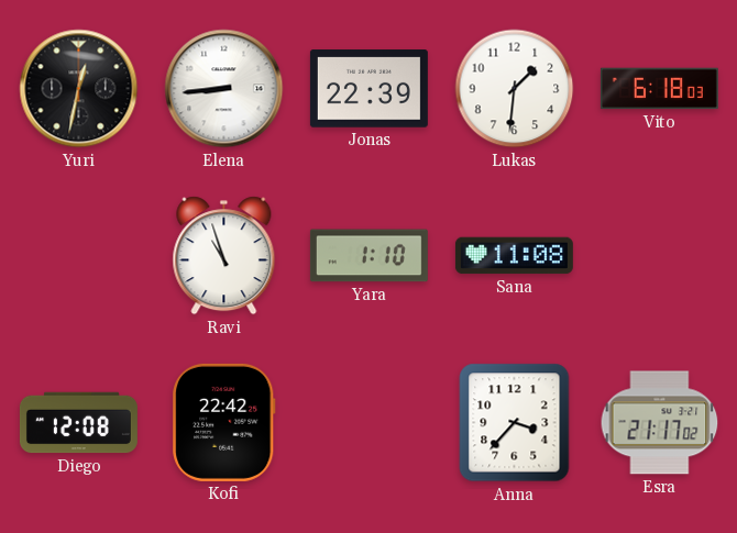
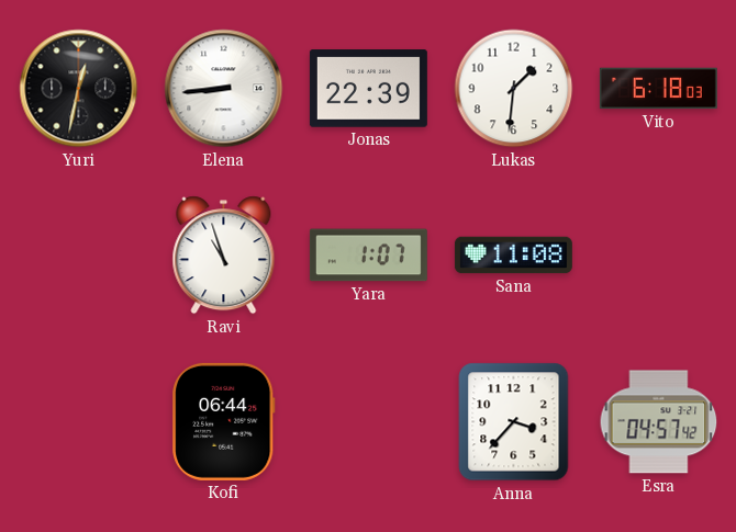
Yara: 1:10 -> 1:07
Diego: 12:08 -> none
Kofi: 22:42 -> 06:44
Esra: 21:17 -> 04:57
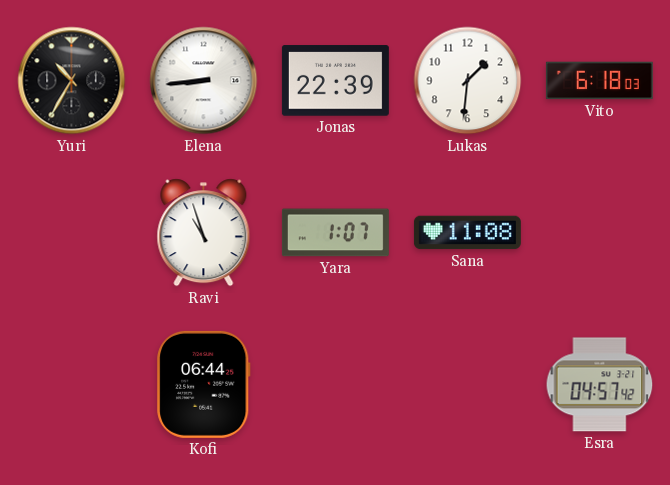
Yuri: 12:32 -> 10:35
Anna: 3:37 -> none
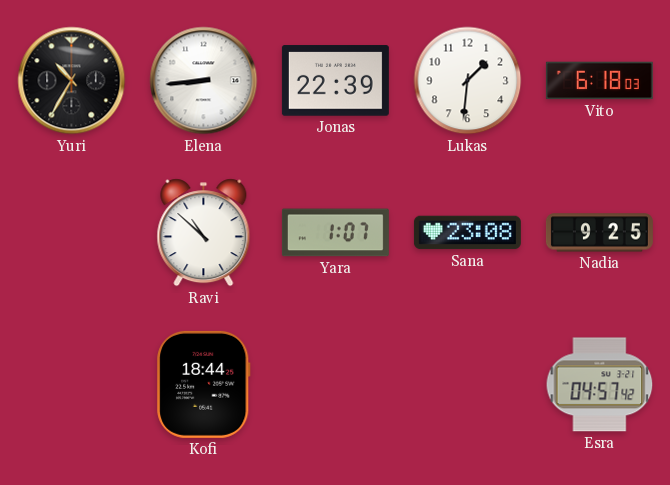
Ravi: 10:57 -> 10:52
Sana: 11:08 -> 23:08
Nadia: none -> 9:25
Kofi: 06:44 -> 18:44
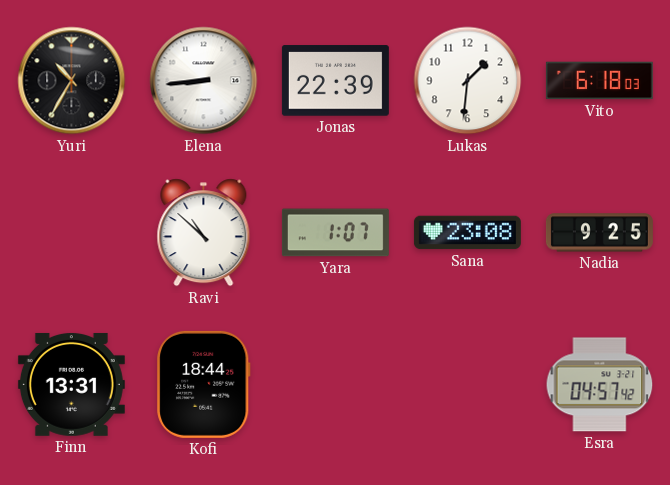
Finn: none -> 13:31
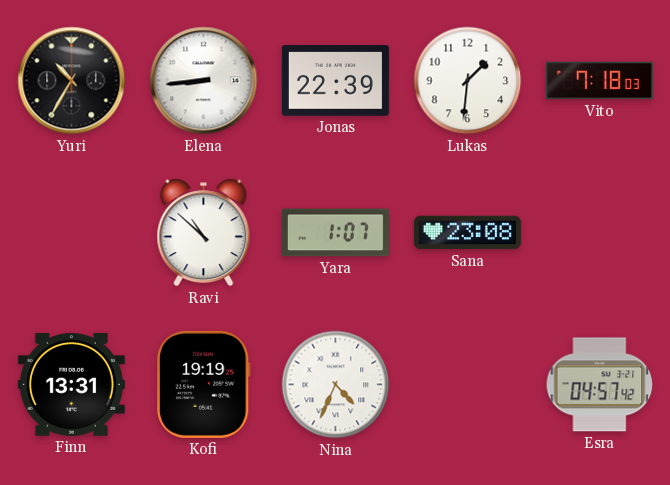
Vito: 6:18 -> 7:18
Nadia: 9:25 -> none
Kofi: 18:44 -> 19:19
Nina: none -> 4:34
